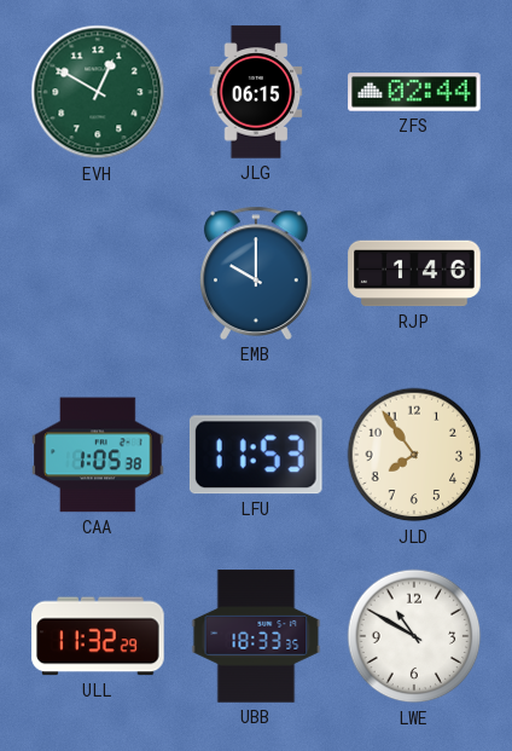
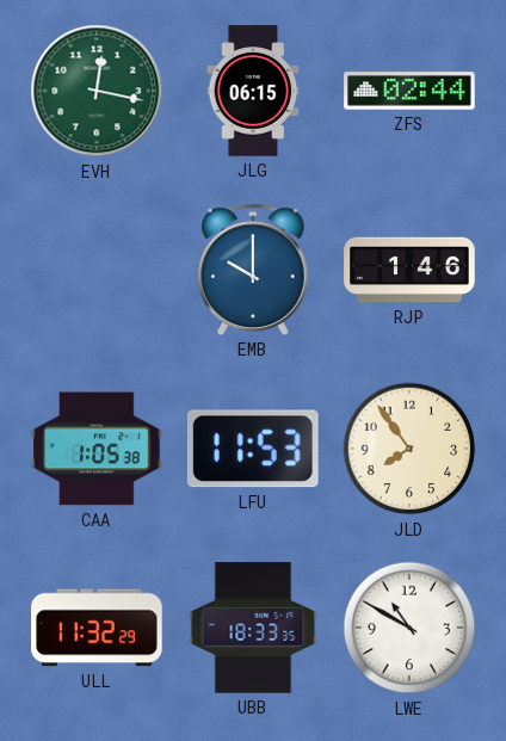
EVH: 12:50 -> 12:17
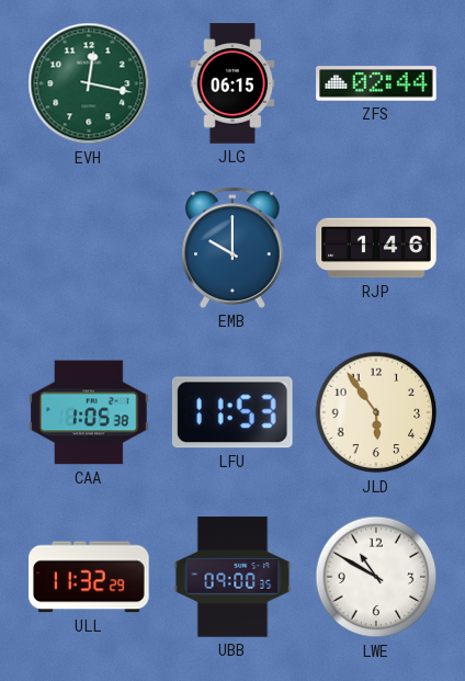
JLD: 7:54 -> 5:54
UBB: 18:33 -> 09:00
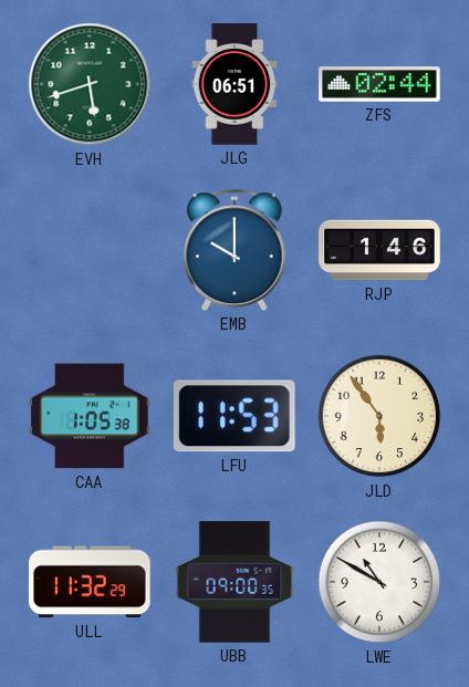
EVH: 12:17 -> 5:42
JLG: 06:15 -> 06:51
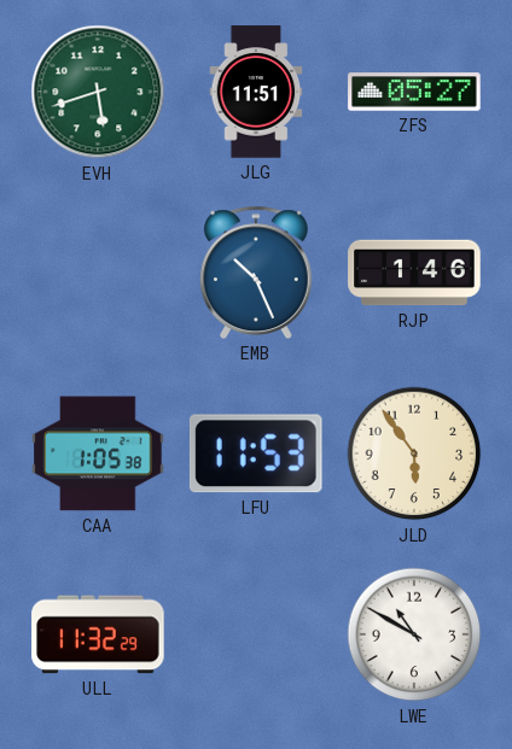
JLG: 06:51 -> 11:51
ZFS: 02:44 -> 05:27
EMB: 10:00 -> 10:26
UBB: 09:00 -> none
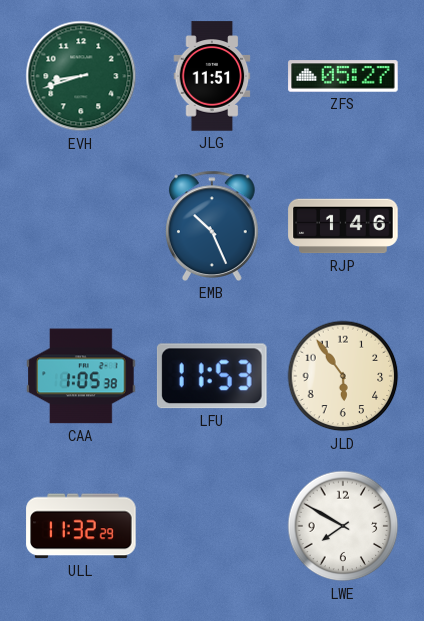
EVH: 5:42 -> 8:42
LWE: 10:50 -> 7:50
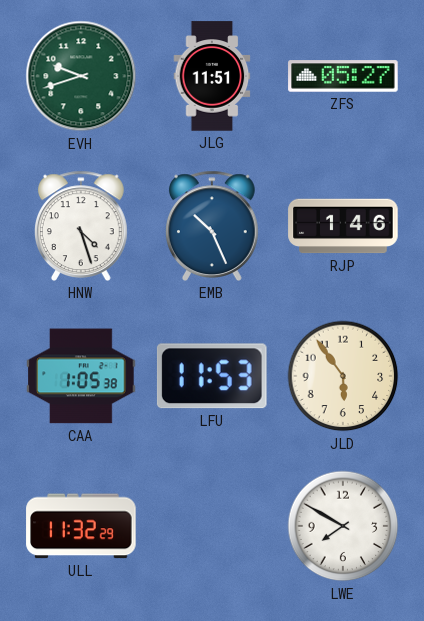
EVH: 8:42 -> 9:42
HNW: none -> 4:27
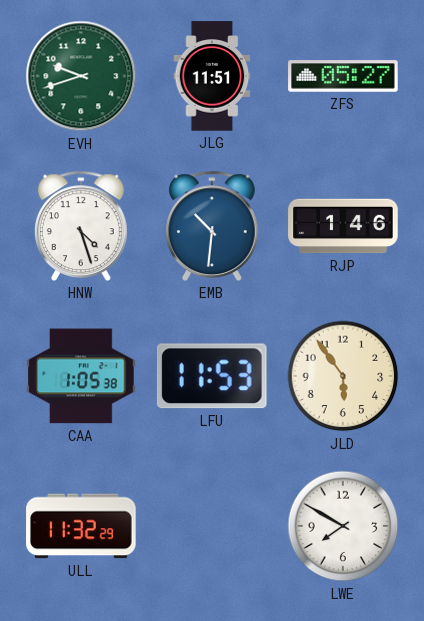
EMB: 10:26 -> 10:31
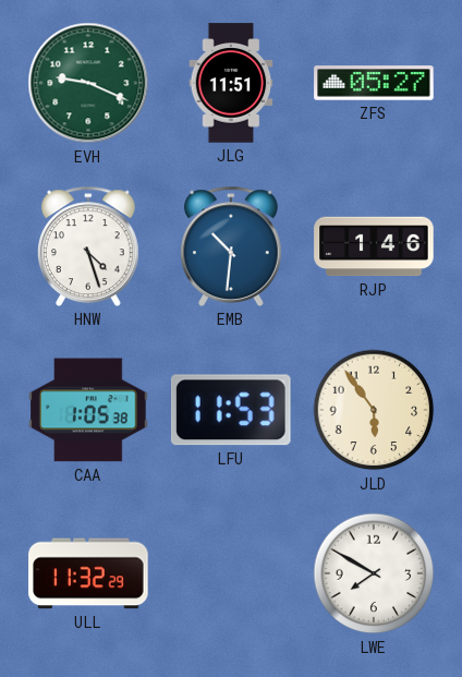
EVH: 9:42 -> 9:19
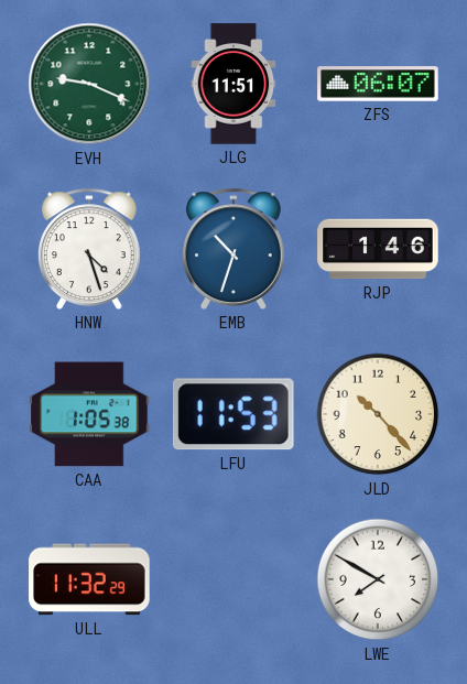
ZFS: 05:27 -> 06:07
EMB: 10:31 -> 10:33
JLD: 5:54 -> 10:23
